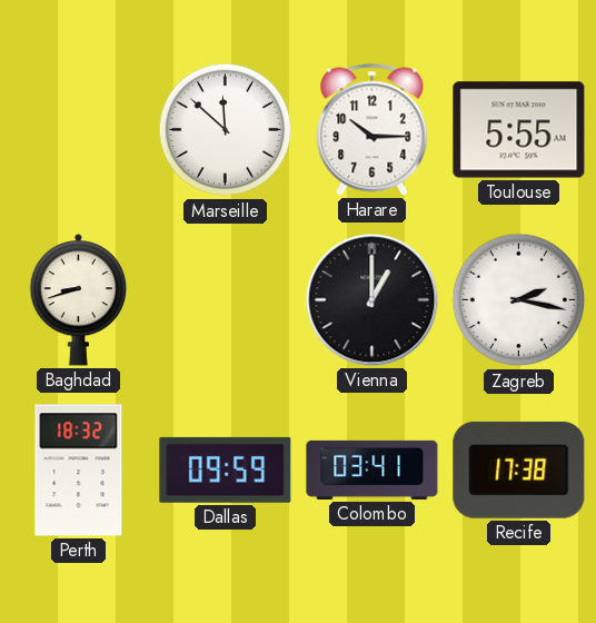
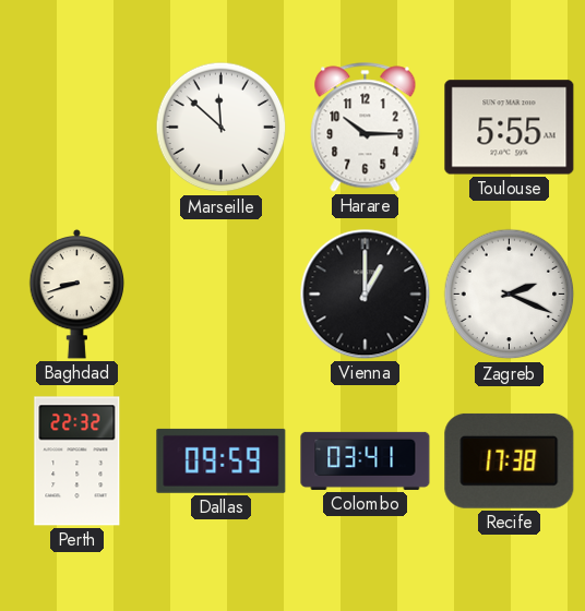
Zagreb: 2:17 -> 2:19
Perth: 18:32 -> 22:32
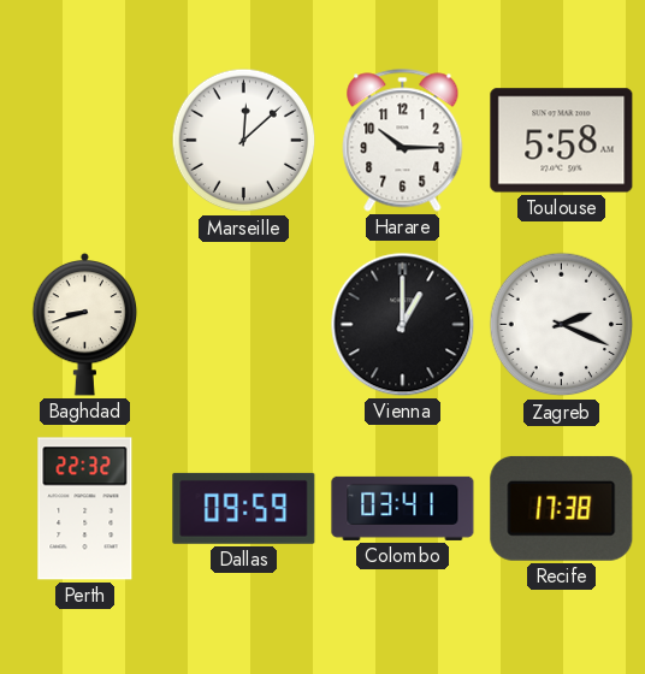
Marseille: 11:52 -> 12:08
Toulouse: 5:55 -> 5:58
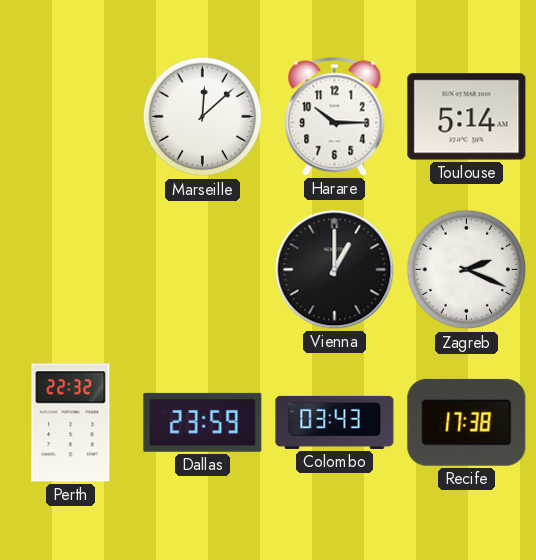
Toulouse: 5:58 -> 5:14
Baghdad: 8:42 -> none
Dallas: 09:59 -> 23:59
Colombo: 03:41 -> 03:43
